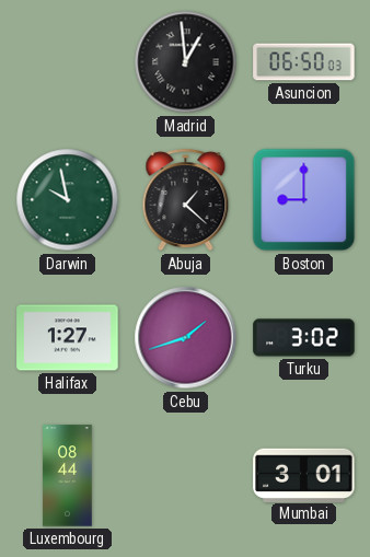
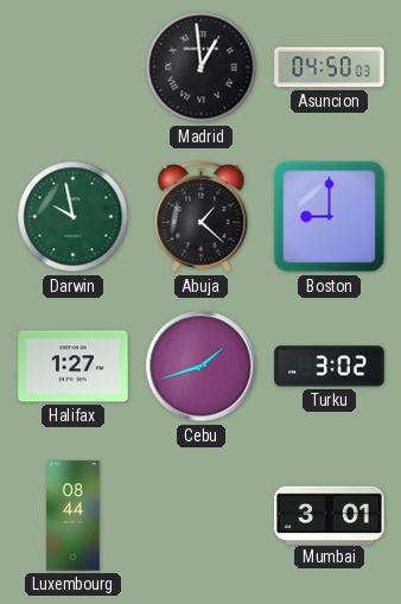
Asuncion: 06:50 -> 04:50
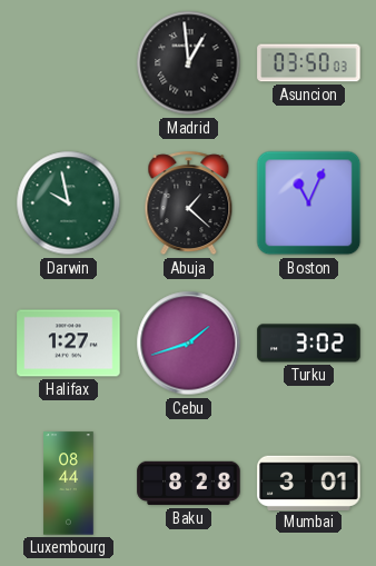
Asuncion: 04:50 -> 03:50
Boston: 9:00 -> 11:04
Baku: none -> 8:28
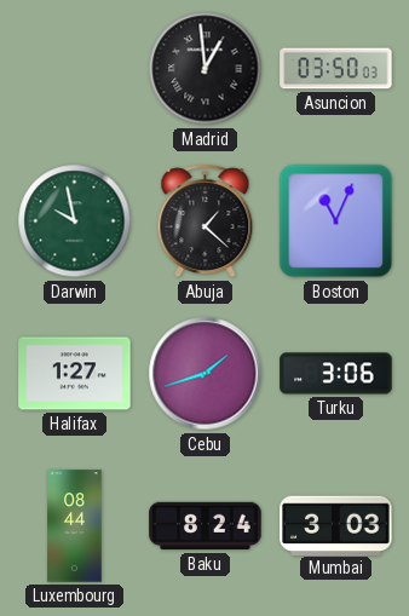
Turku: 3:02 -> 3:06
Baku: 8:28 -> 8:24
Mumbai: 3:01 -> 3:03
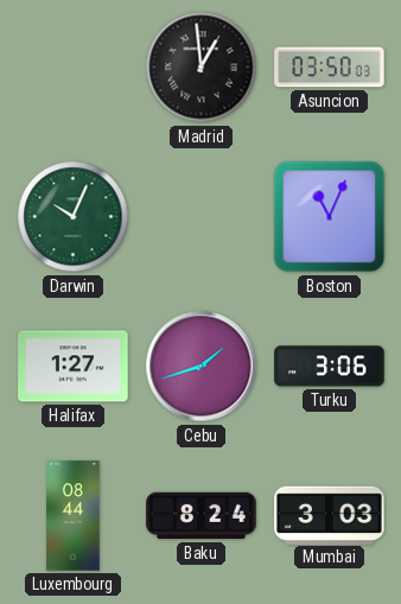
Darwin: 9:58 -> 10:04
Abuja: 1:22 -> none
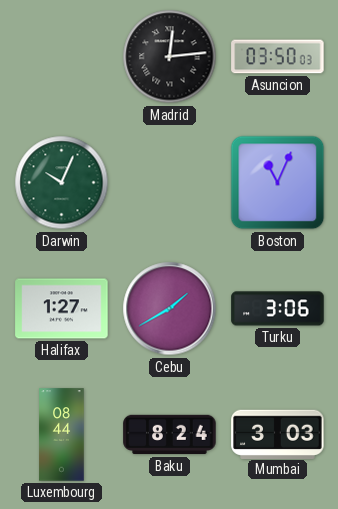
Madrid: 12:59 -> 12:14
Cebu: 1:42 -> 1:40
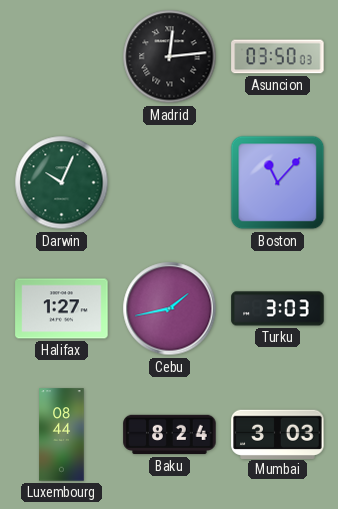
Boston: 11:04 -> 11:07
Cebu: 1:40 -> 1:43
Turku: 3:06 -> 3:03
